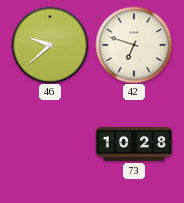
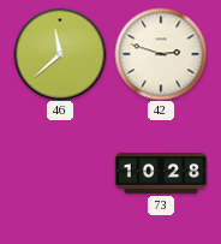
46: 9:38 -> 11:38
42: 6:48 -> 2:48
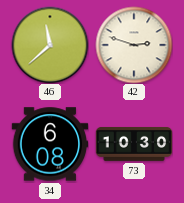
34: none -> 6:08
73: 10:28 -> 10:30
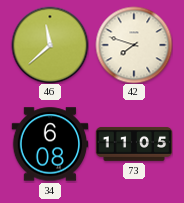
42: 2:48 -> 7:48
73: 10:30 -> 11:05
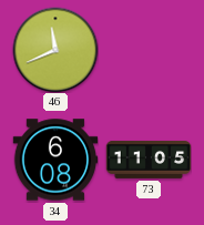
46: 11:38 -> 11:41
42: 7:48 -> none
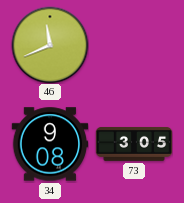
34: 6:08 -> 9:08
73: 11:05 -> 3:05
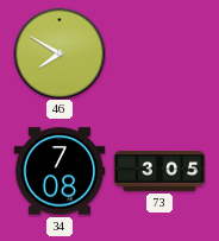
46: 11:41 -> 7:50
34: 9:08 -> 7:08
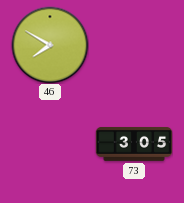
34: 7:08 -> none
